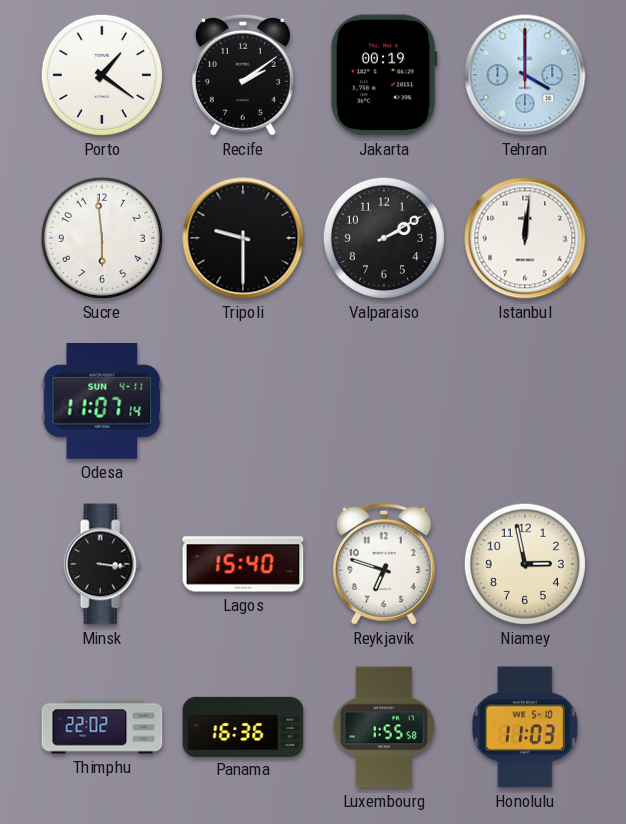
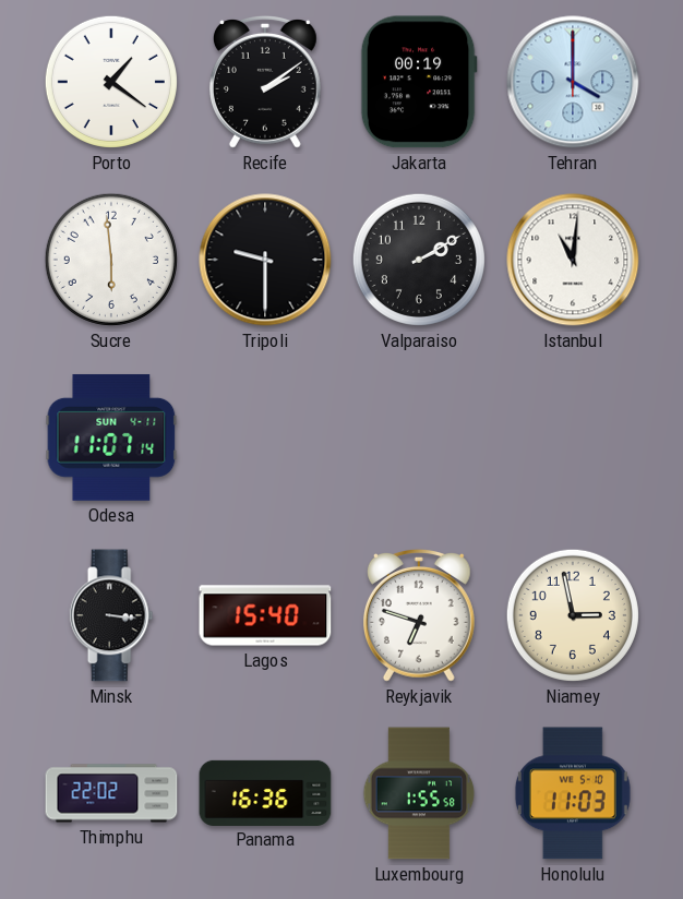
Istanbul: 12:01 -> 11:01
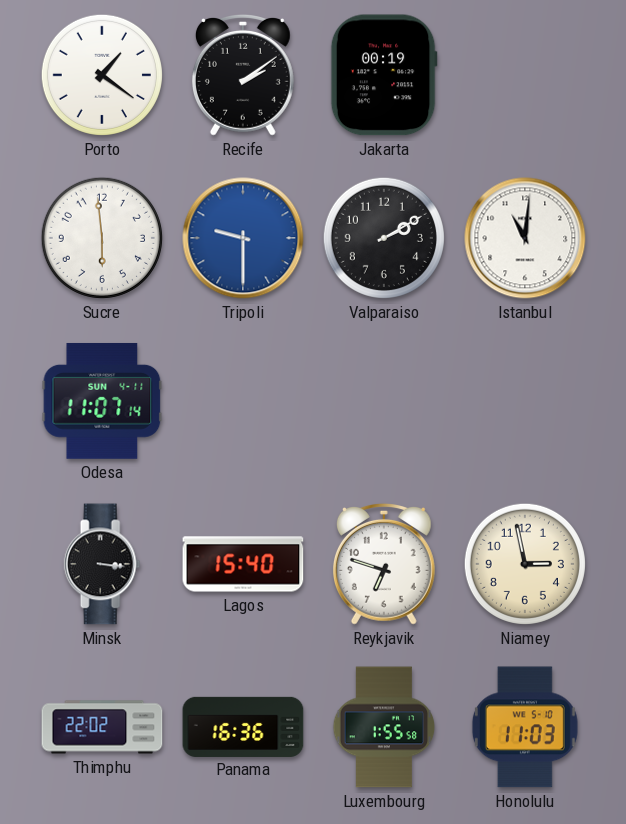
Tehran: 4:00 -> none
Tripoli dial: black -> blue
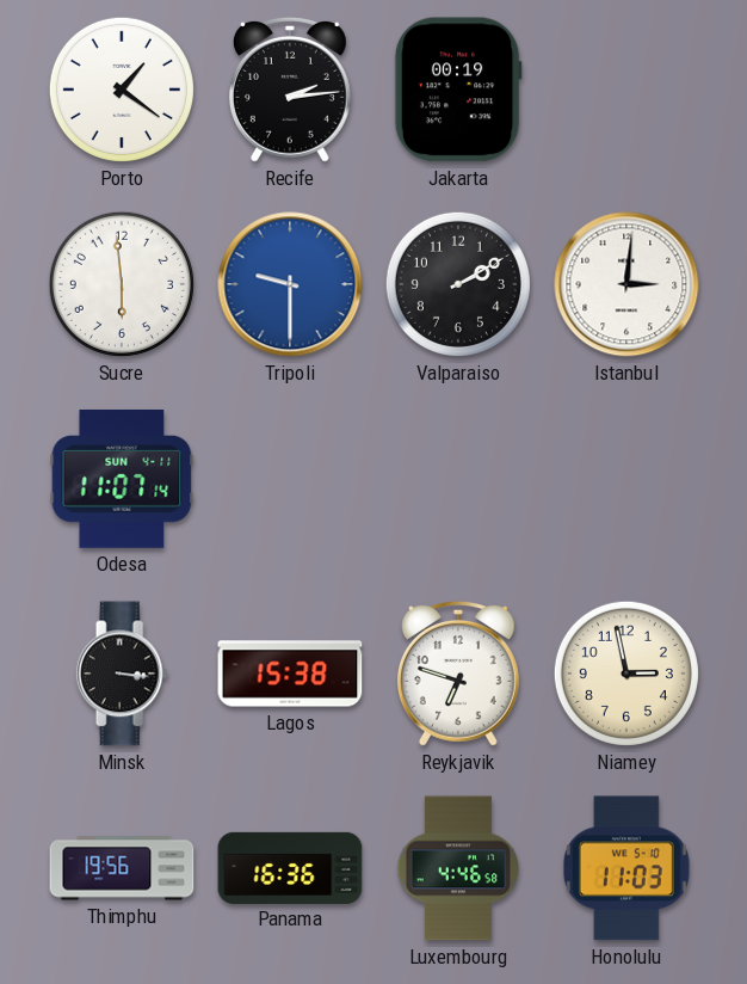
Recife: 2:09 -> 2:14
Istanbul: 11:01 -> 3:01
Lagos: 15:40 -> 15:38
Thimphu: 22:02 -> 19:56
Luxembourg: 1:55 -> 4:46
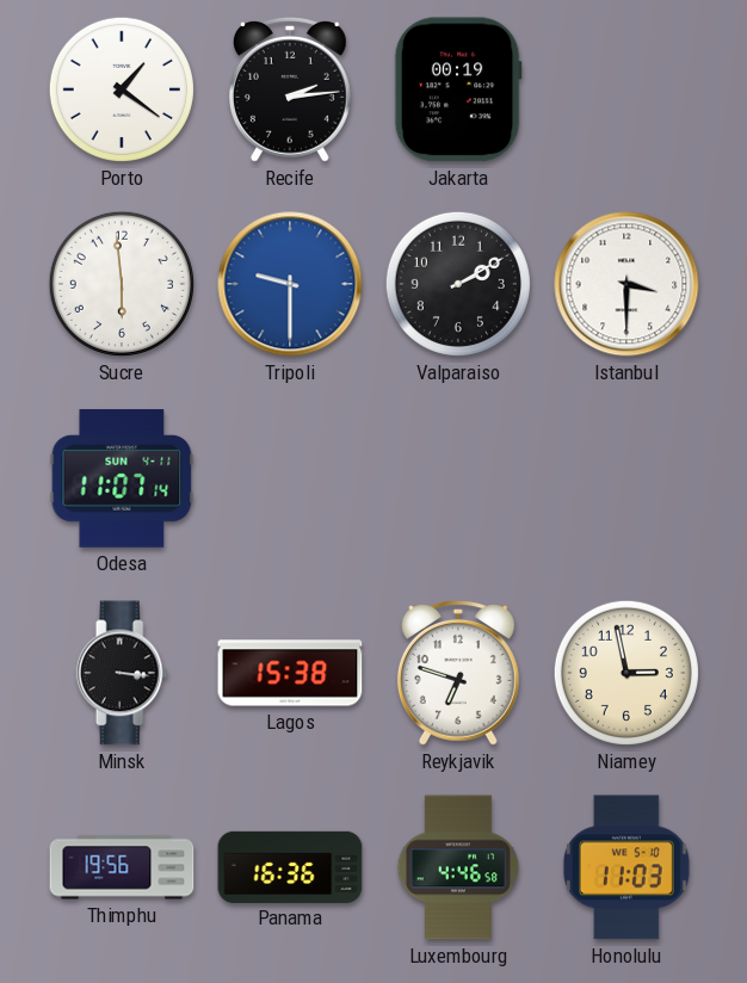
Istanbul: 3:01 -> 3:30
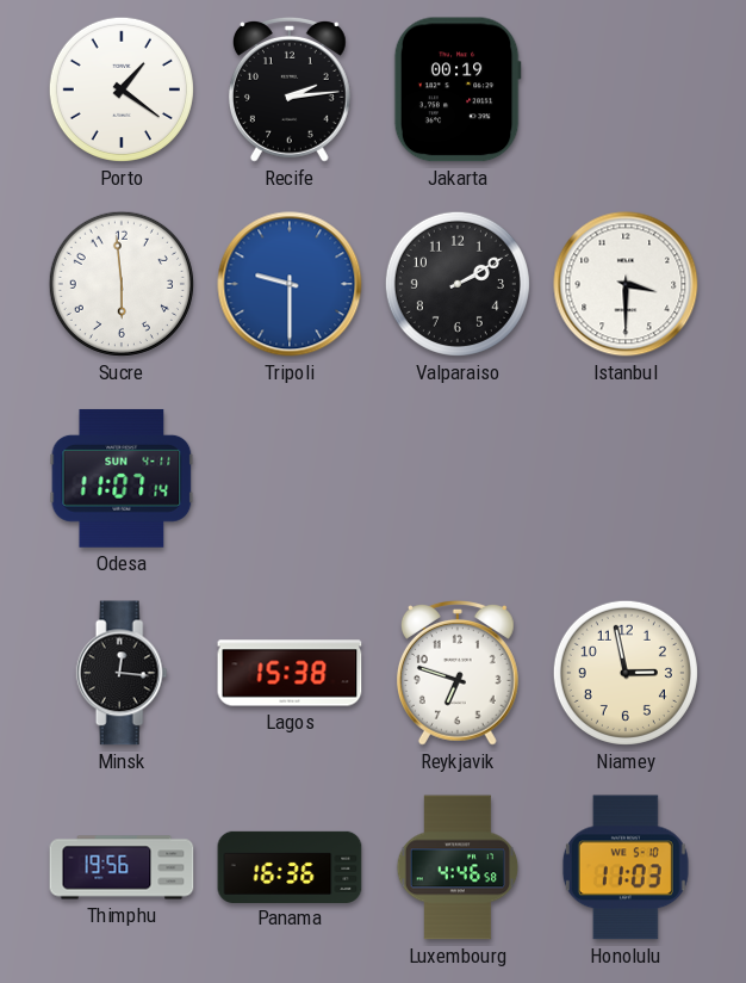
Minsk: 3:16 -> 12:16
